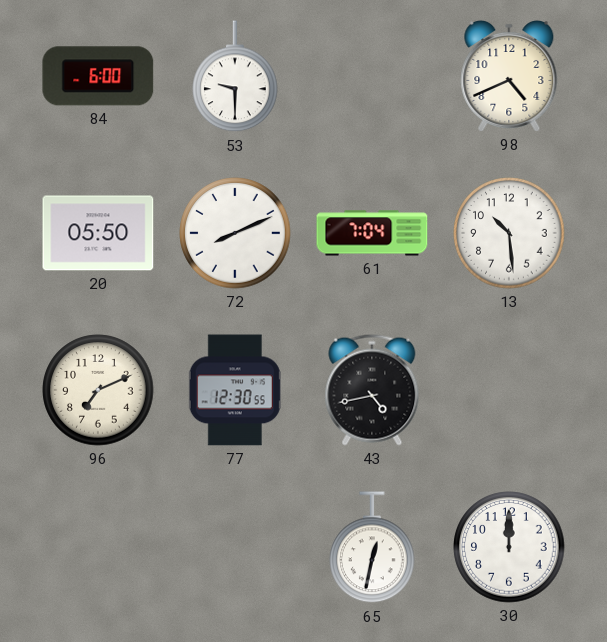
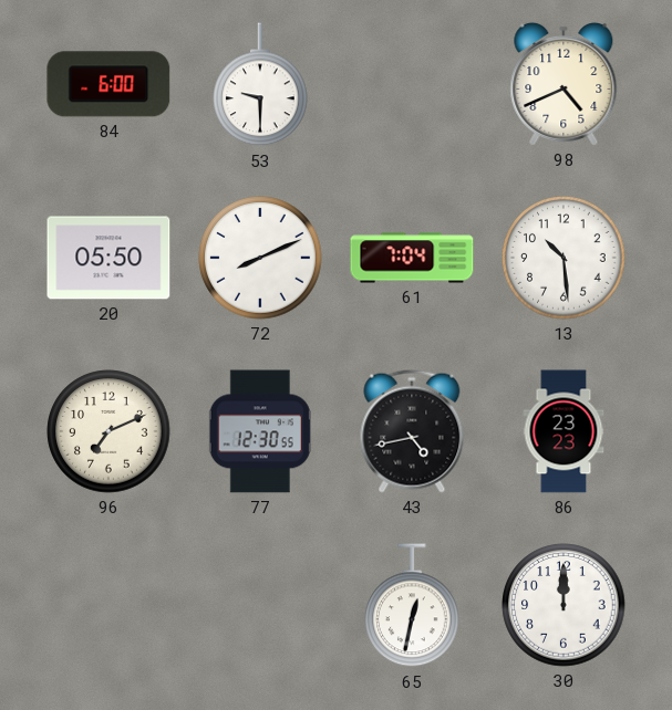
86: none -> 23:23
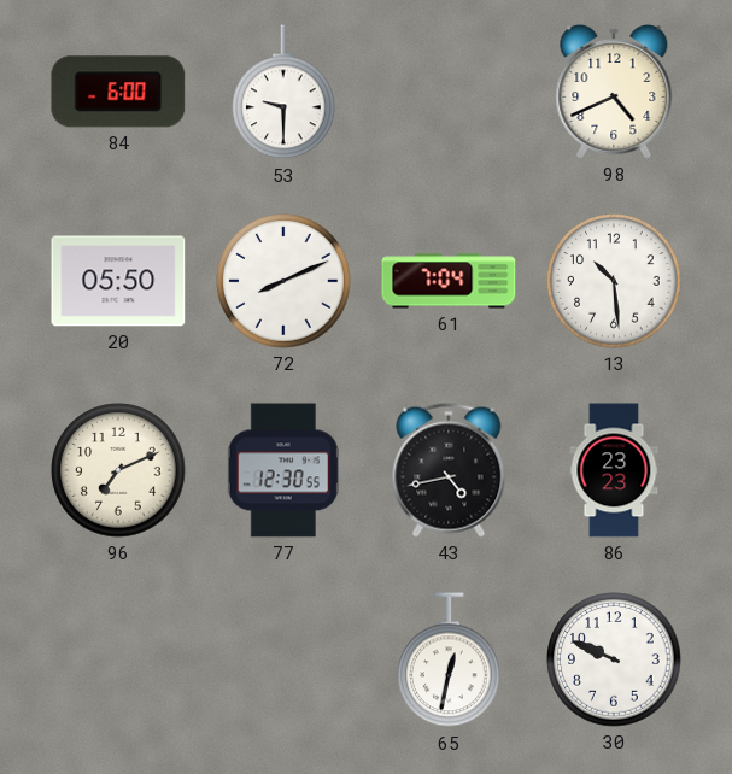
30: 12:00 -> 9:49
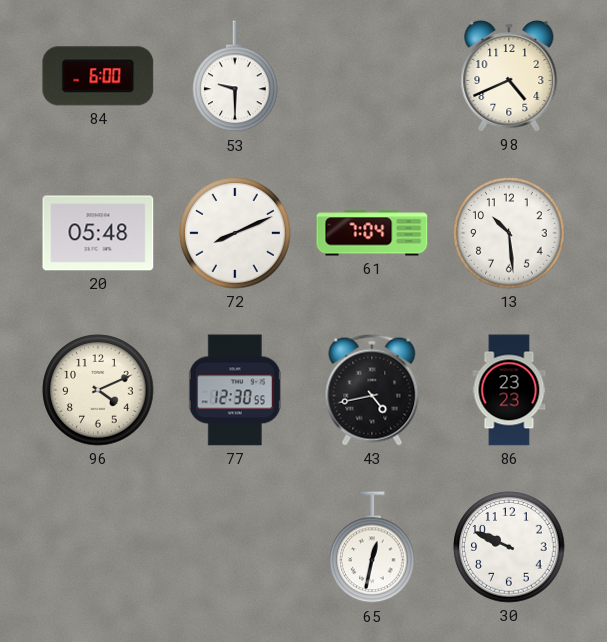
20: 05:50 -> 05:48
96: 7:11 -> 4:11
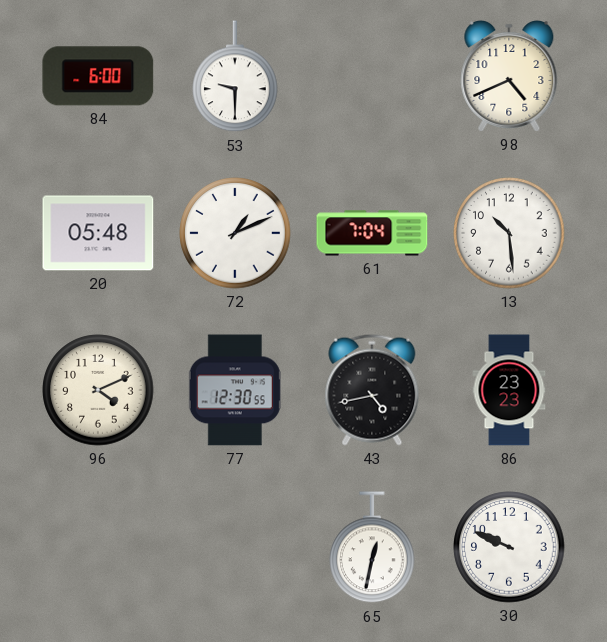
72: 8:11 -> 1:11
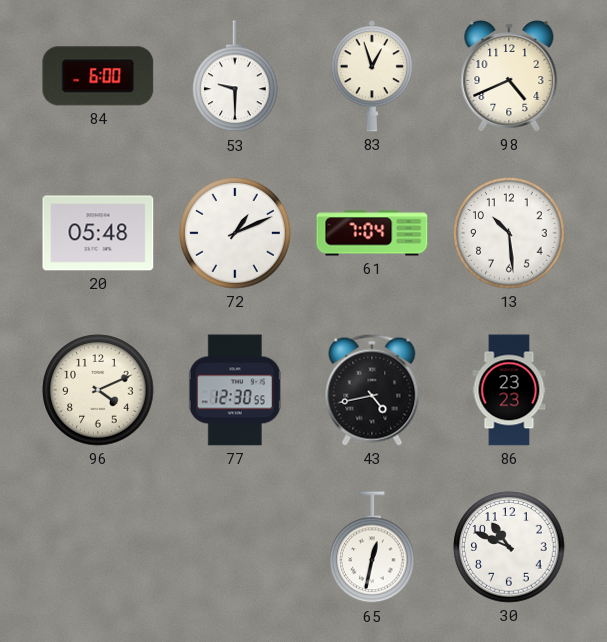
83: none -> 12:57
30: 9:49 -> 10:49
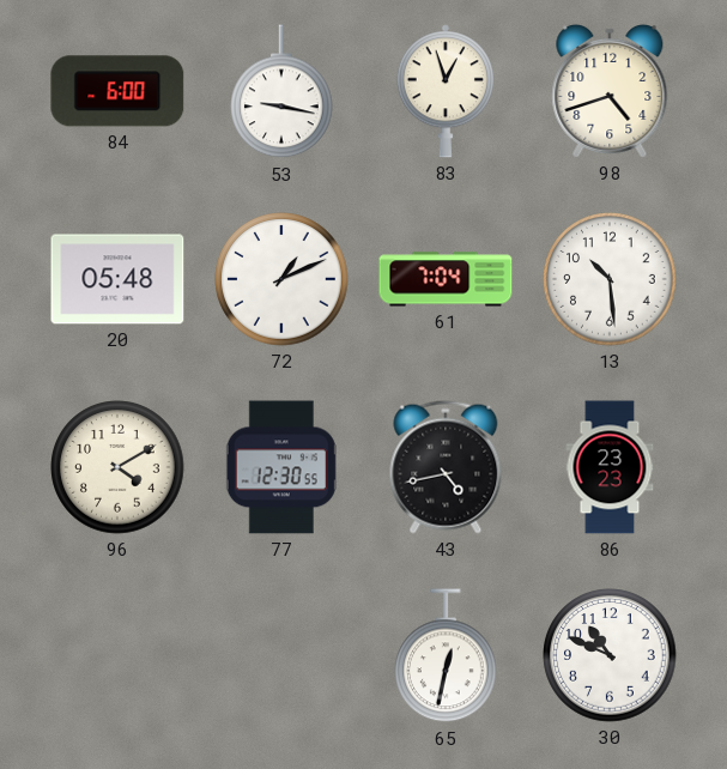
53: 9:30 -> 9:17
98: 4:41 -> 4:42
96: 4:11 -> 4:10
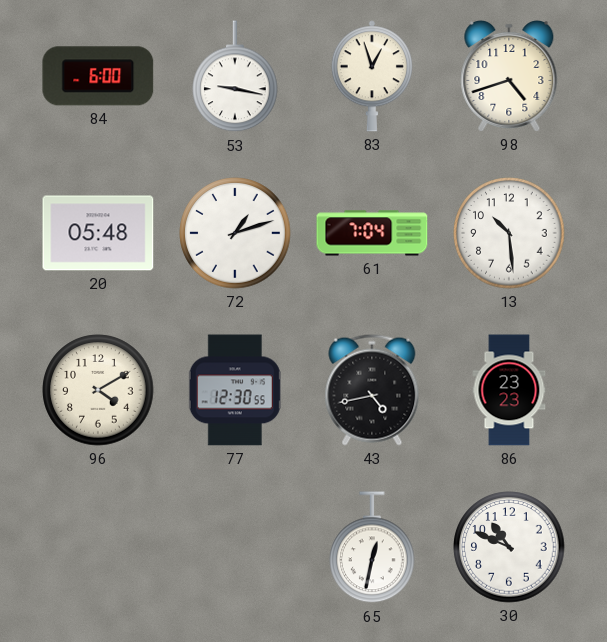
72: 1:11 -> 1:12
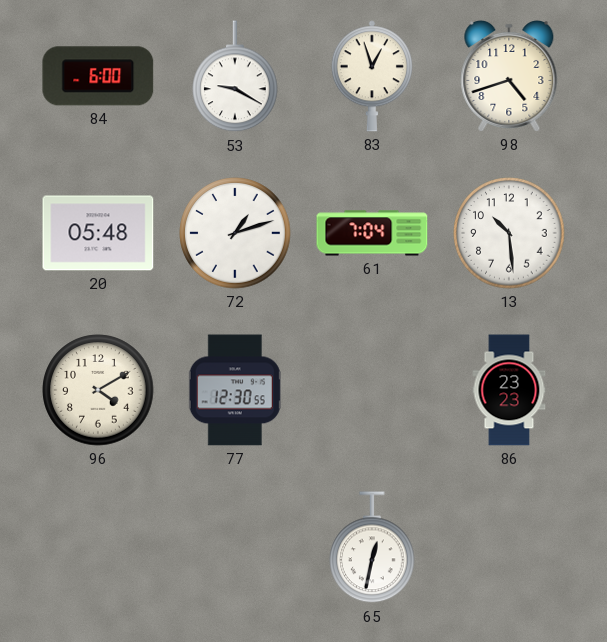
53: 9:17 -> 9:20
43: 4:43 -> none
30: 10:49 -> none
